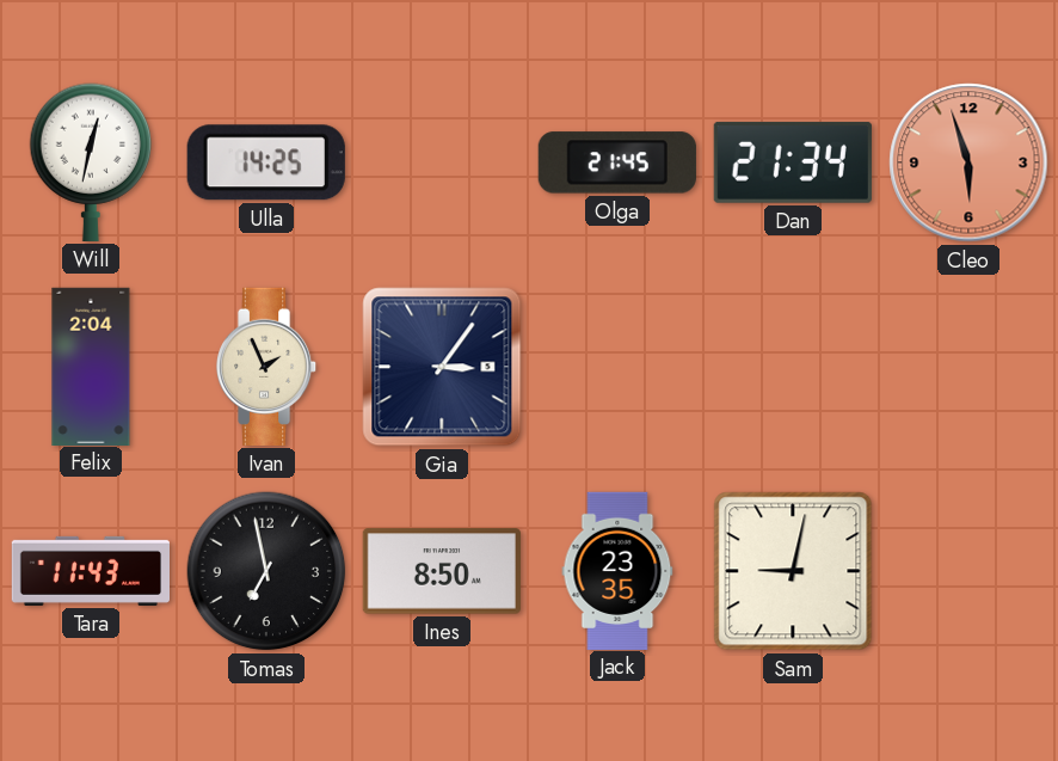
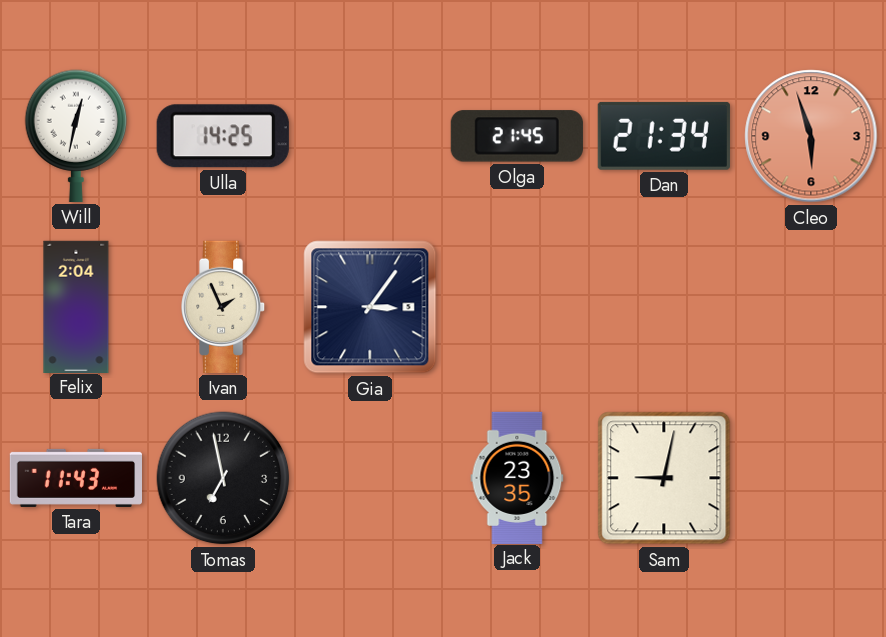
Ines: 8:50 -> none
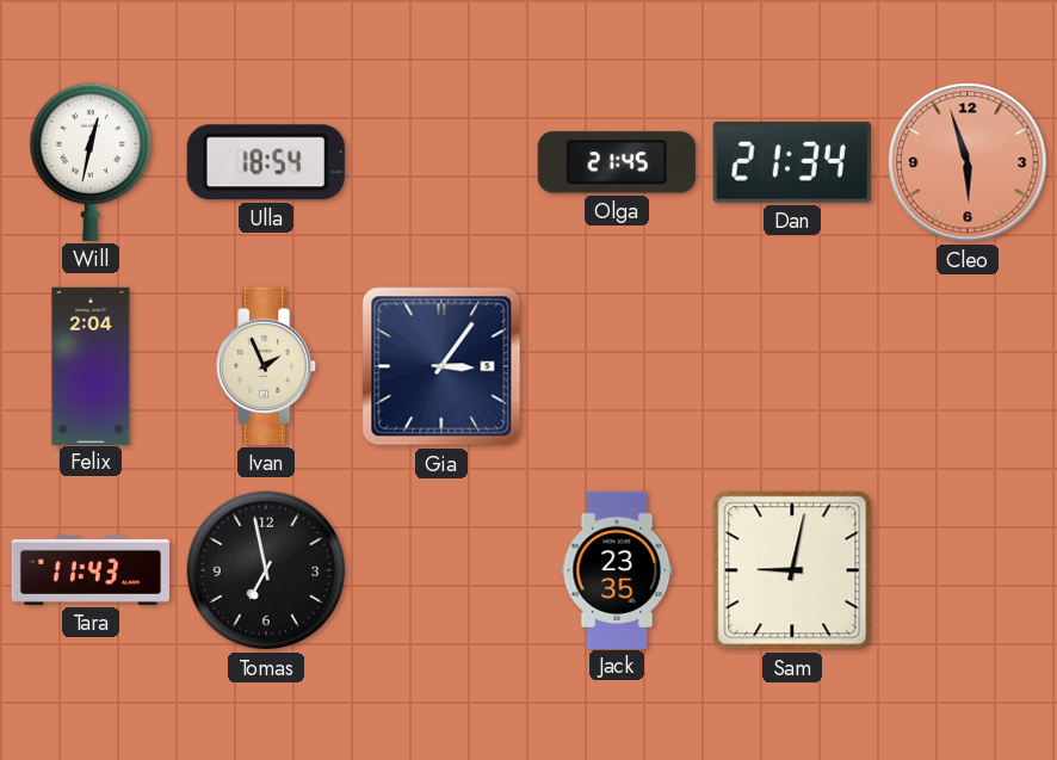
Ulla: 14:25 -> 18:54
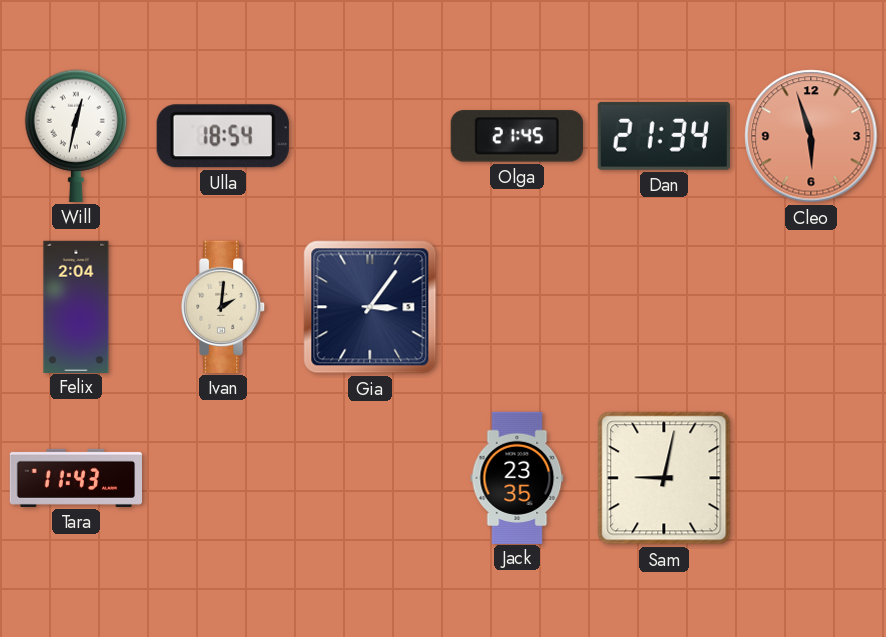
Ivan: 1:56 -> 2:01
Tomas: 6:58 -> none
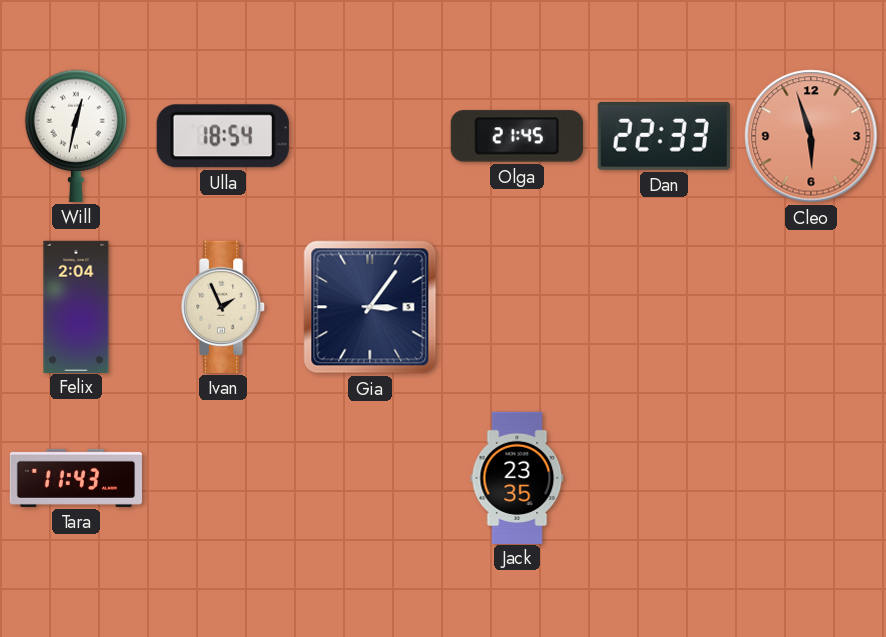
Dan: 21:34 -> 22:33
Ivan: 2:01 -> 1:56
Sam: 9:02 -> none
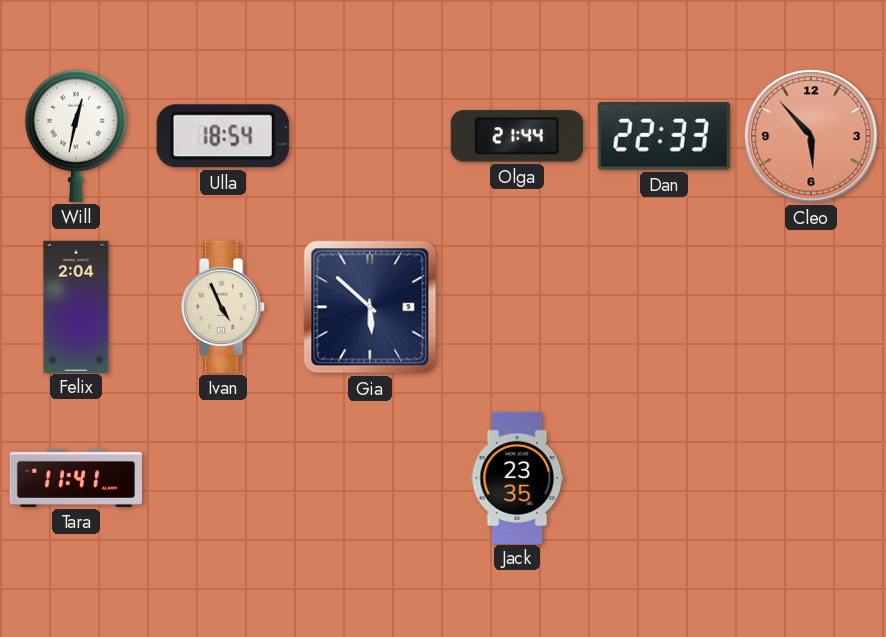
Olga: 21:45 -> 21:44
Cleo: 5:57 -> 5:53
Ivan: 1:56 -> 4:56
Gia: 3:06 -> 5:52
Tara: 11:43 -> 11:41
